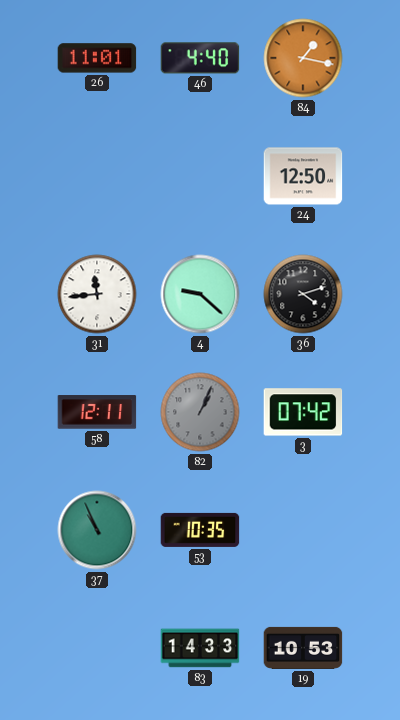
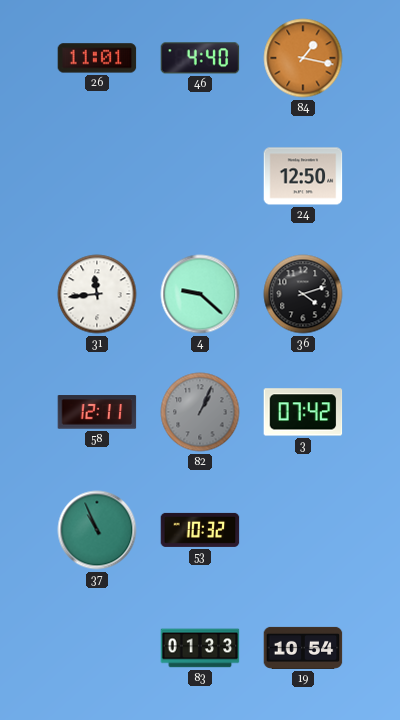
53: 10:35 -> 10:32
83: 14:33 -> 01:33
19: 10:53 -> 10:54
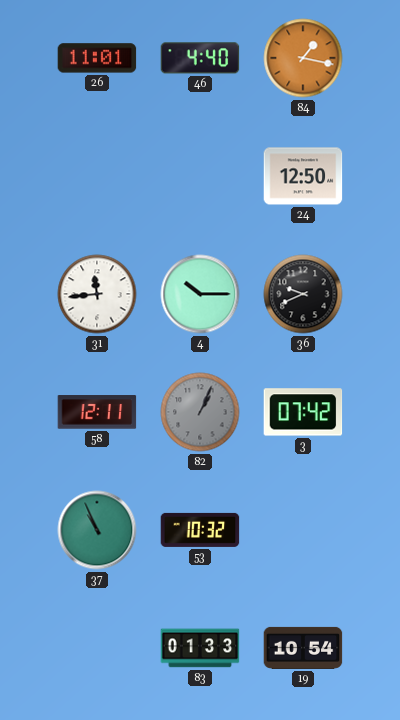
4: 9:22 -> 10:15
36: 4:12 -> 9:41
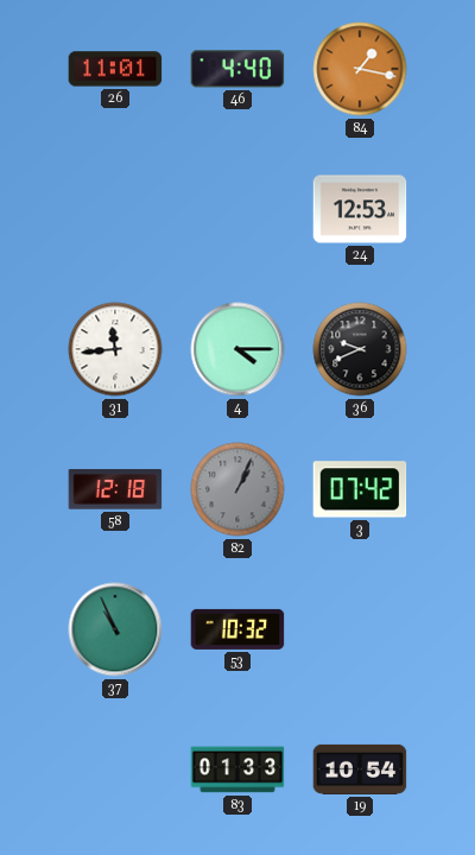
24: 12:50 -> 12:53
4: 10:15 -> 4:15
58: 12:11 -> 12:18
